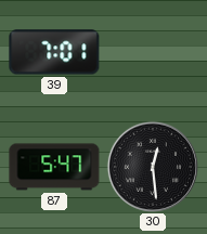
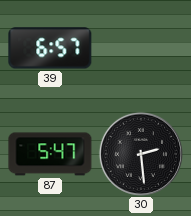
39: 7:01 -> 6:57
30: 12:29 -> 2:29
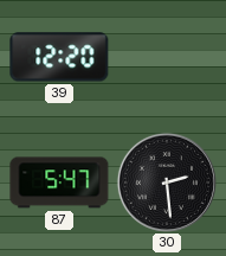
39: 6:57 -> 12:20
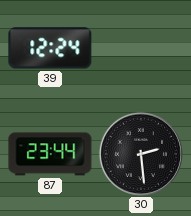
39: 12:20 -> 12:24
87: 5:47 -> 23:44
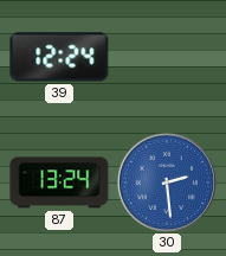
87: 23:44 -> 13:24
30 dial: black -> blue
